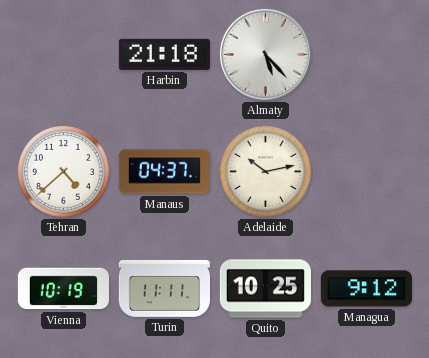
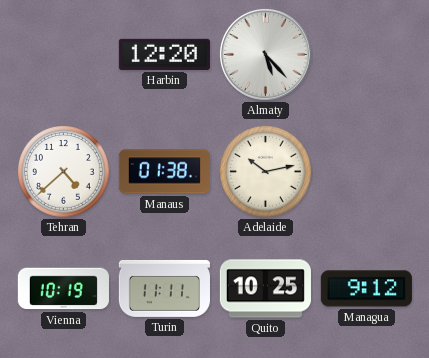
Harbin: 21:18 -> 12:20
Manaus: 04:37 -> 01:38
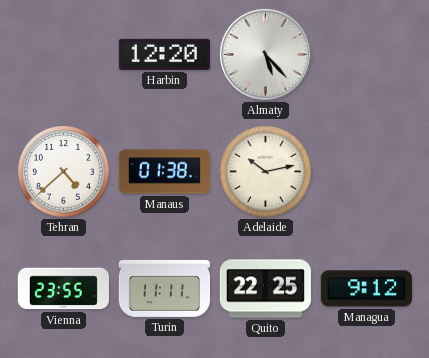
Vienna: 10:19 -> 23:55
Quito: 10:25 -> 22:25
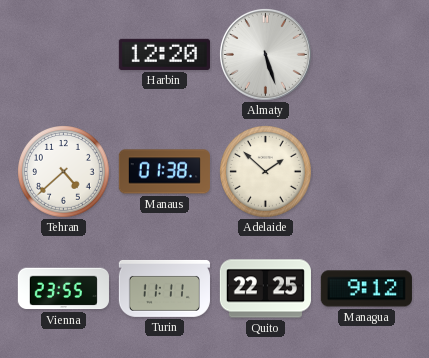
Almaty: 5:23 -> 5:27
Adelaide: 10:13 -> 1:52
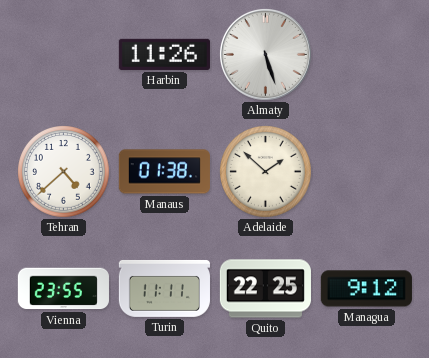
Harbin: 12:20 -> 11:26
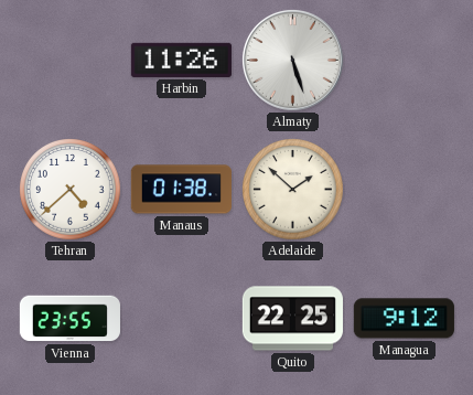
Turin: 11:11 -> none
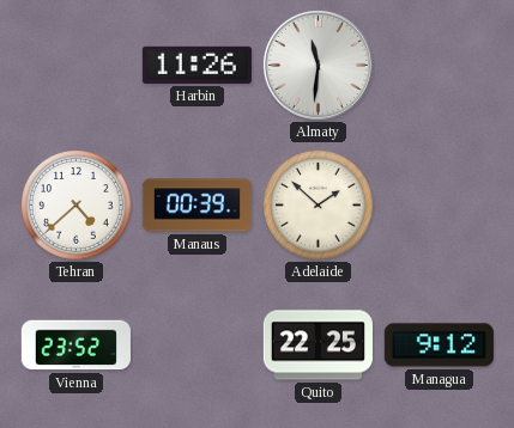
Almaty: 5:27 -> 11:31
Manaus: 01:38 -> 00:39
Vienna: 23:55 -> 23:52
